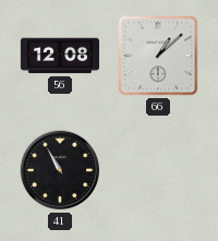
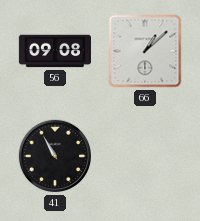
56: 12:08 -> 09:08
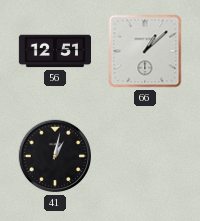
56: 09:08 -> 12:51
41: 10:55 -> 1:02
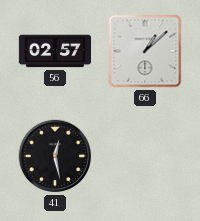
56: 12:51 -> 02:57
41: 1:02 -> 12:28
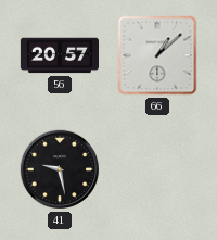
56: 02:57 -> 20:57
41: 12:28 -> 9:28
